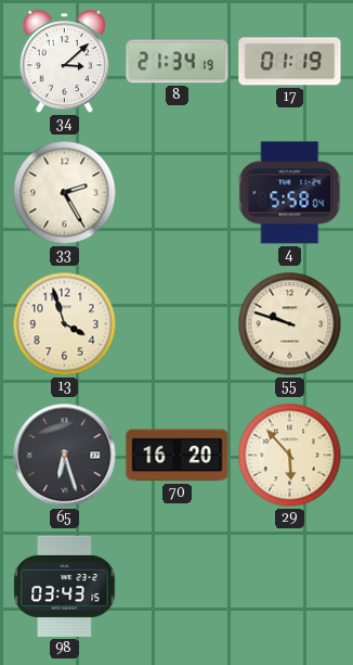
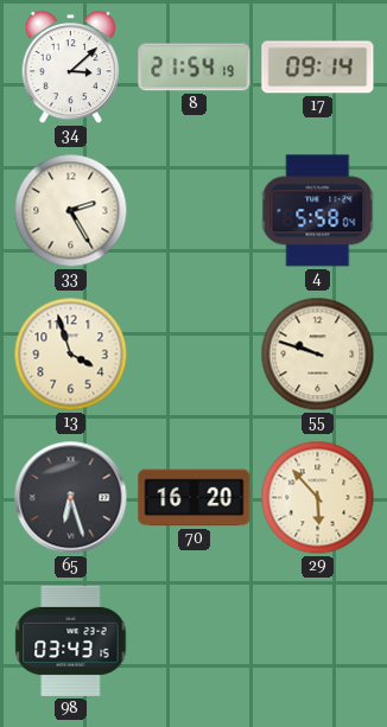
8: 21:34 -> 21:54
17: 01:19 -> 09:14
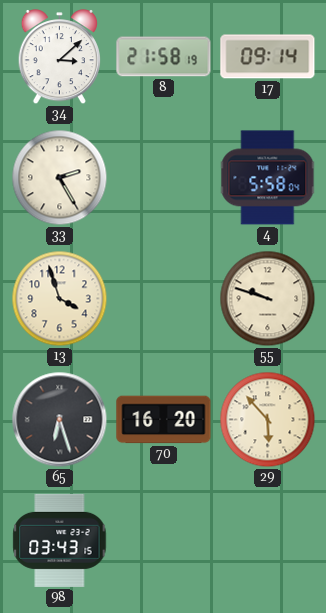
8: 21:54 -> 21:58
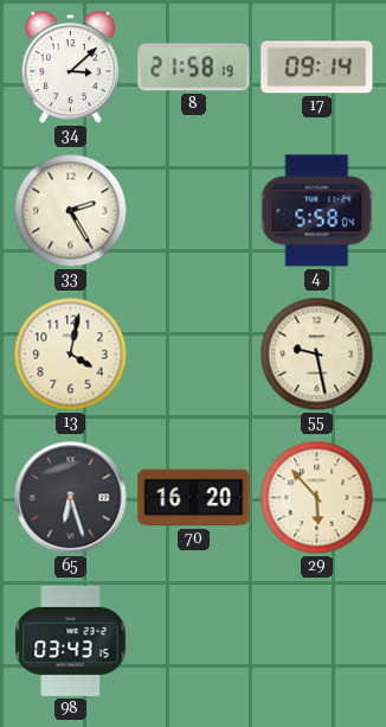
13: 3:57 -> 4:02
55: 9:48 -> 9:28
